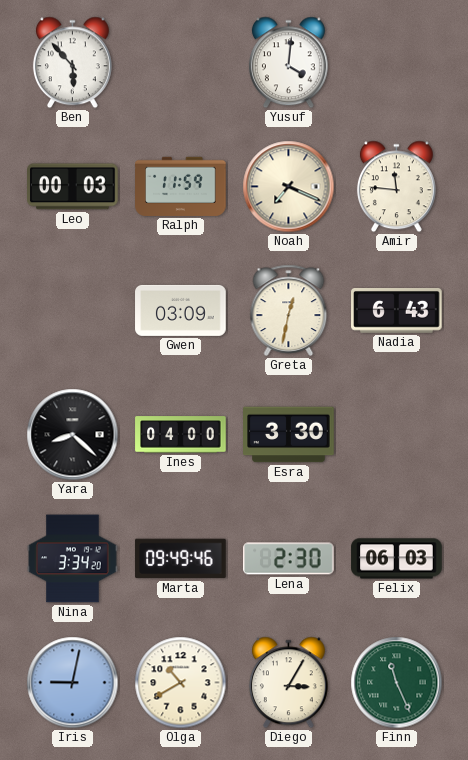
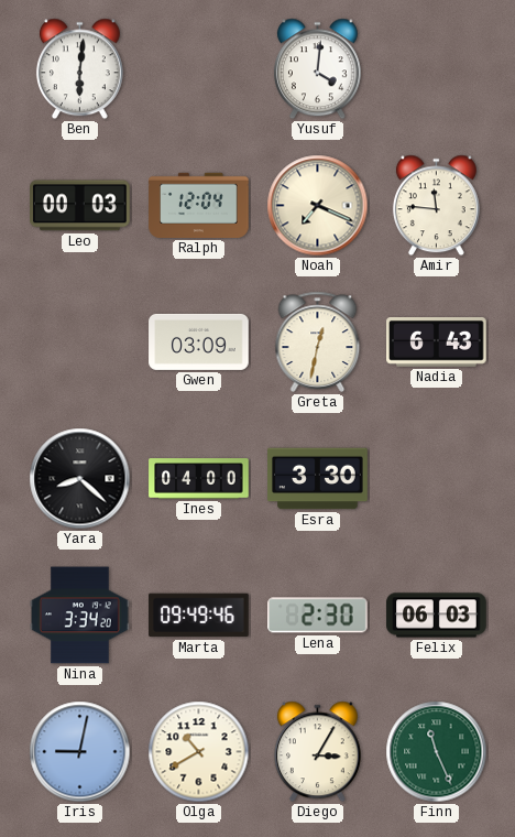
Ben: 5:53 -> 6:01
Ralph: 11:59 -> 12:04
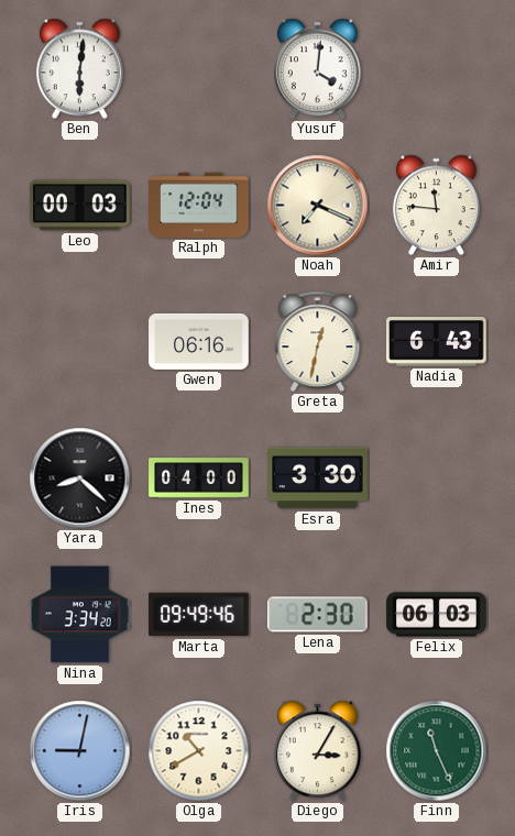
Gwen: 03:09 -> 06:16
